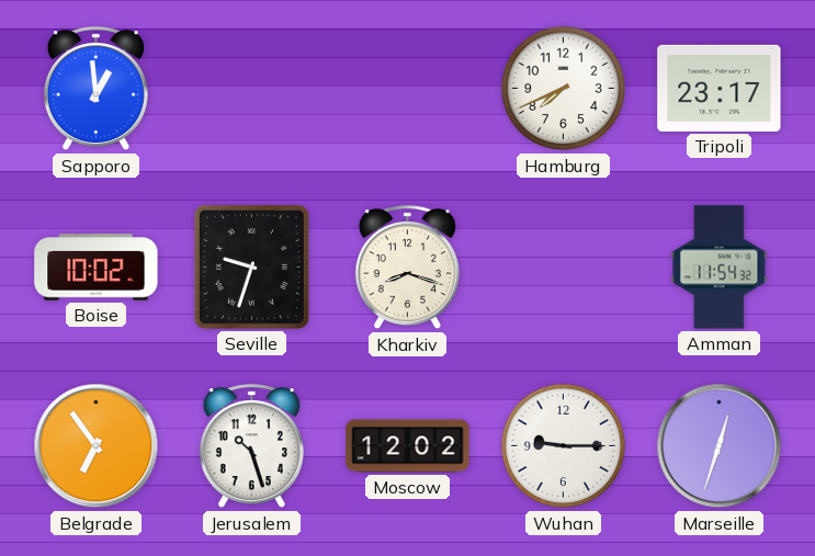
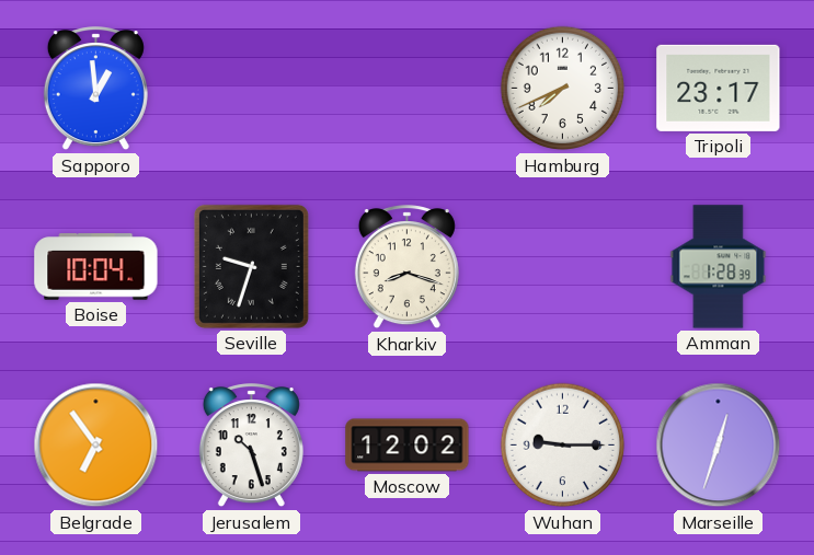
Boise: 10:02 -> 10:04
Amman: 11:54 -> 1:28
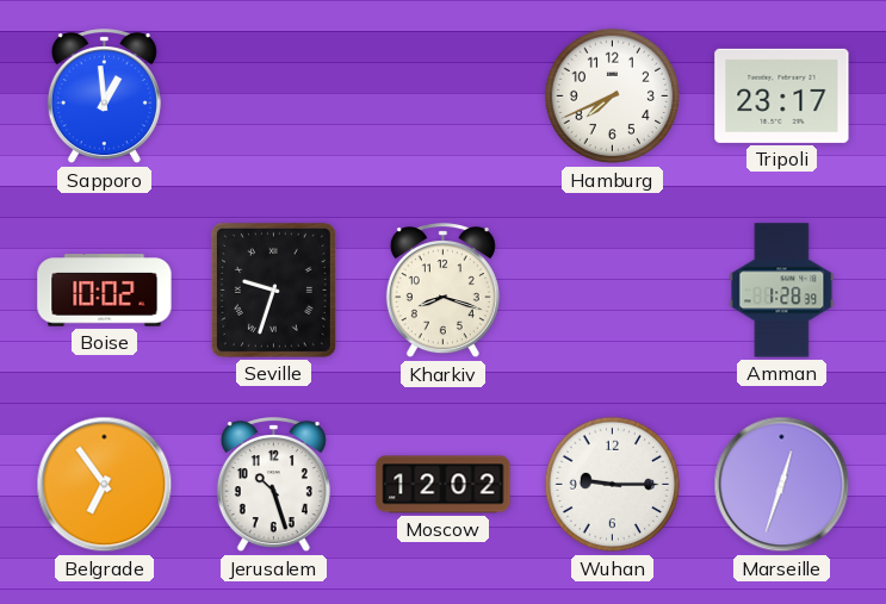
Boise: 10:04 -> 10:02
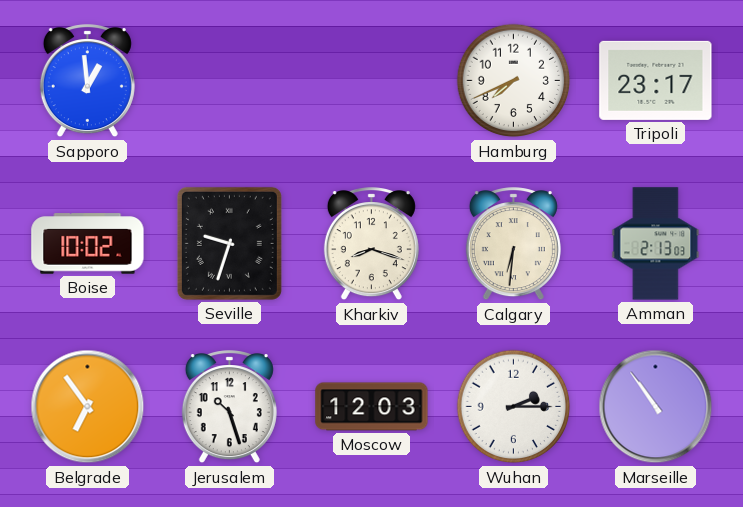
Calgary: none -> 6:31
Amman: 1:28 -> 2:13
Moscow: 12:02 -> 12:03
Wuhan: 9:15 -> 2:15
Marseille: 12:33 -> 10:54
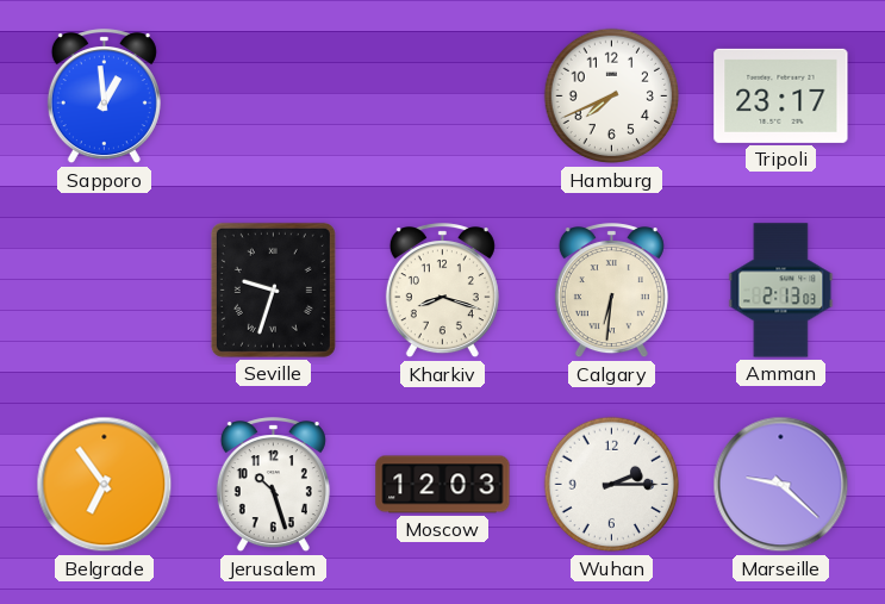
Boise: 10:02 -> none
Marseille: 10:54 -> 9:22
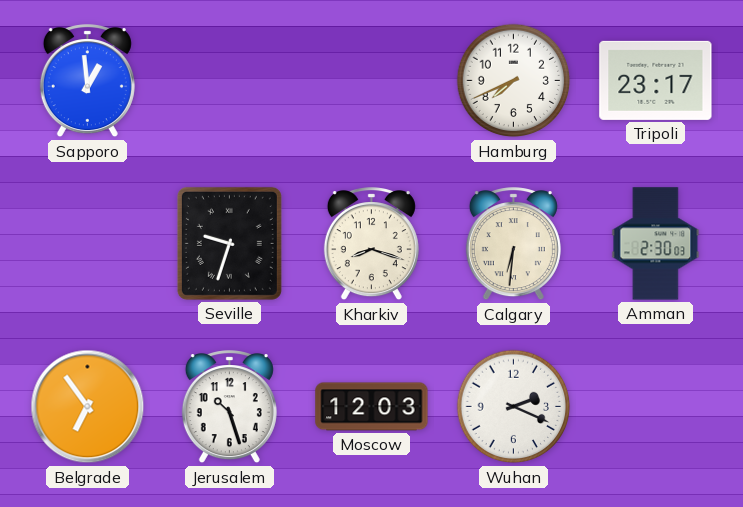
Amman: 2:13 -> 2:30
Wuhan: 2:15 -> 2:19
Marseille: 9:22 -> none
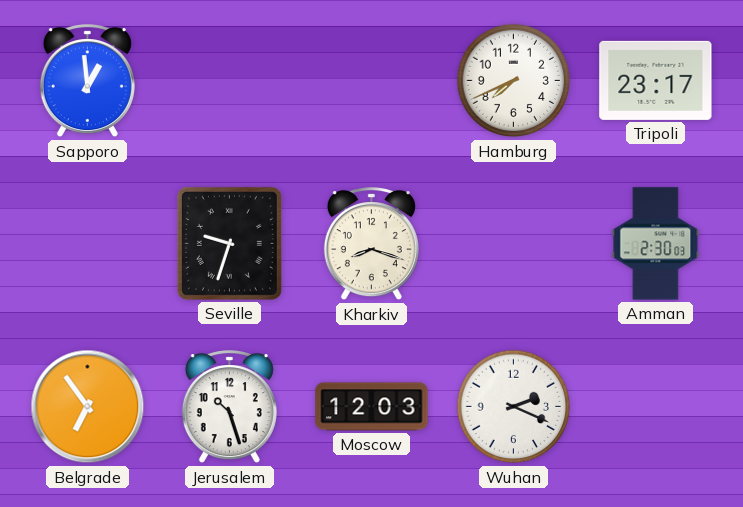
Calgary: 6:31 -> none
